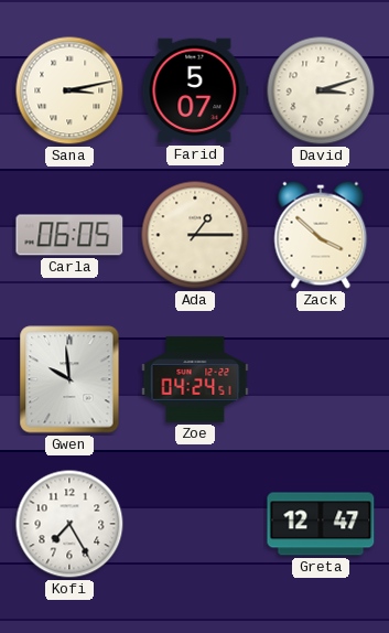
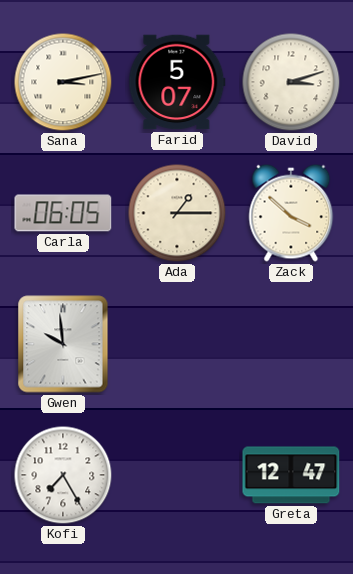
Zoe: 04:24 -> none
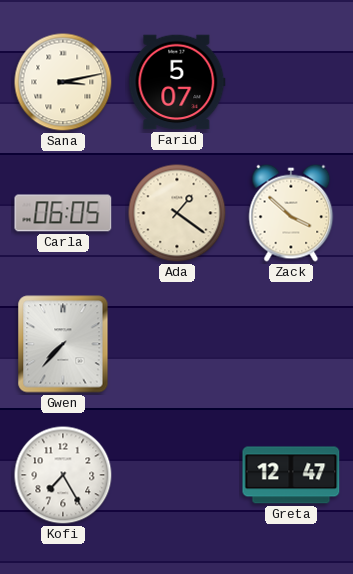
David: 3:12 -> none
Ada: 1:15 -> 1:21
Gwen: 9:59 -> 7:37
